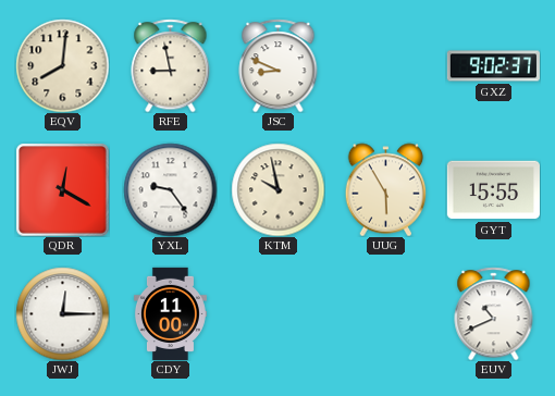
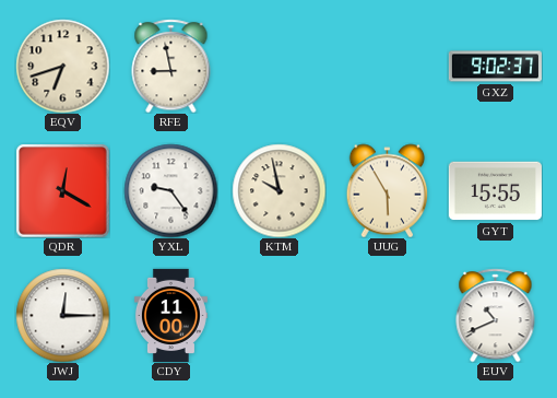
EQV: 8:01 -> 6:42
JSC: 8:49 -> none
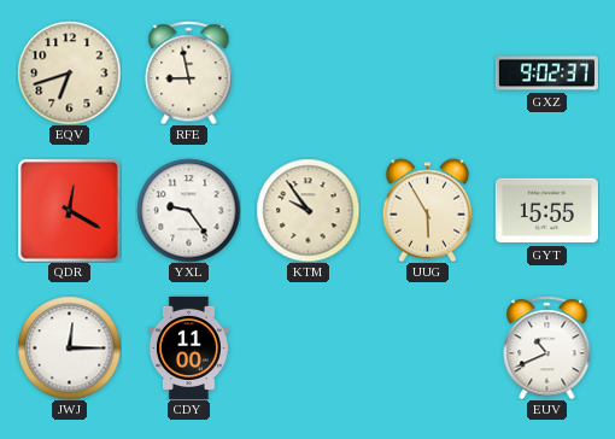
KTM: 9:58 -> 9:54
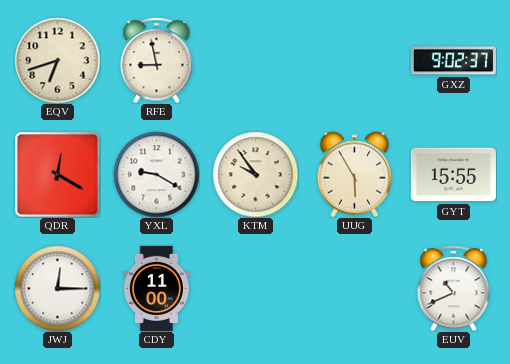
YXL: 9:24 -> 9:20
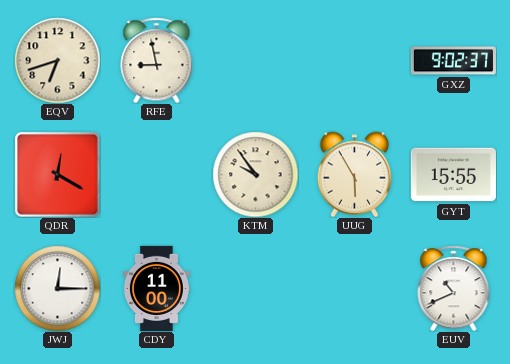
YXL: 9:20 -> none
